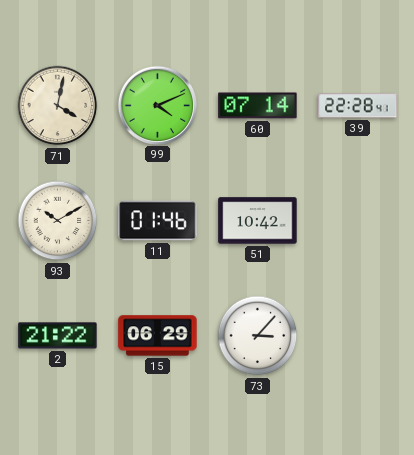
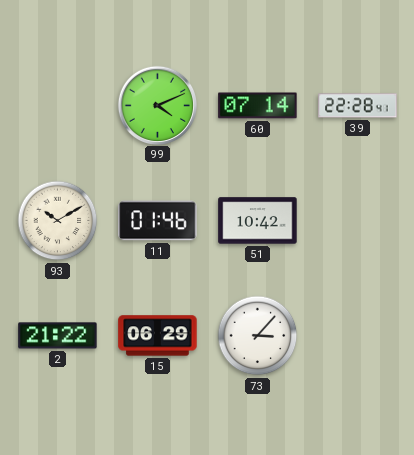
71: 4:02 -> none
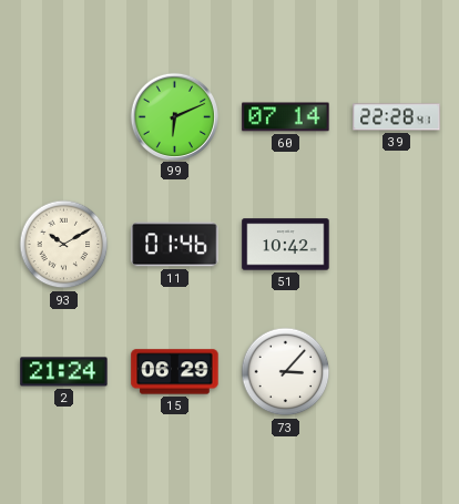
99: 4:11 -> 6:11
2: 21:22 -> 21:24
